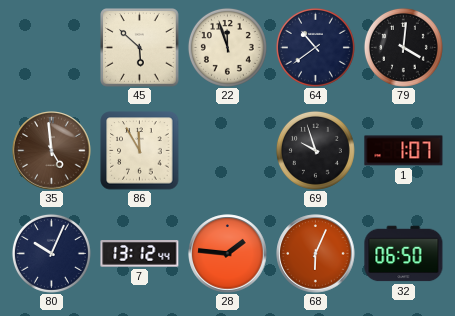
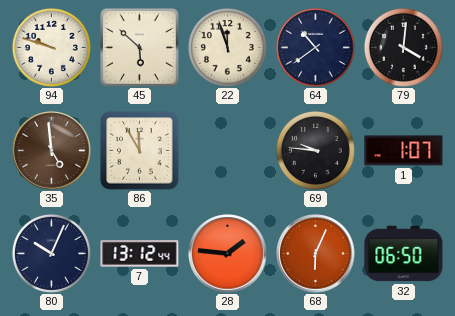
94: none -> 9:48
69: 9:57 -> 9:46
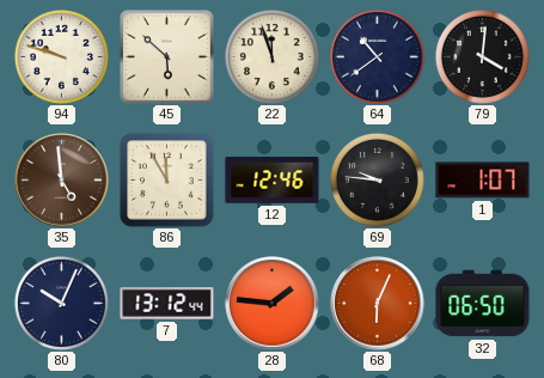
12: none -> 12:46
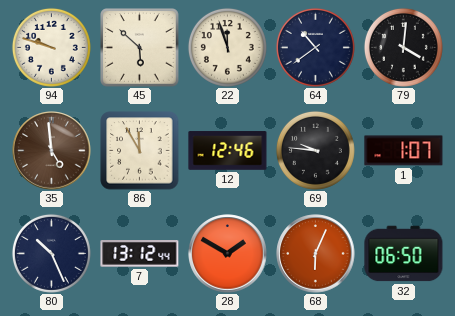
80: 10:04 -> 10:26
28: 1:46 -> 1:50
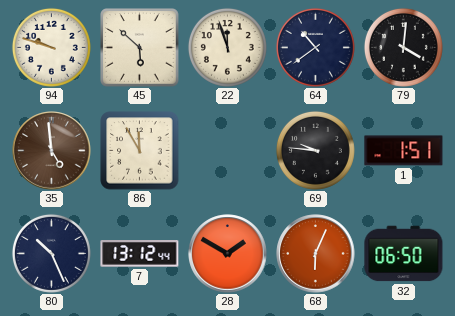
12: 12:46 -> none
1: 1:07 -> 1:51
